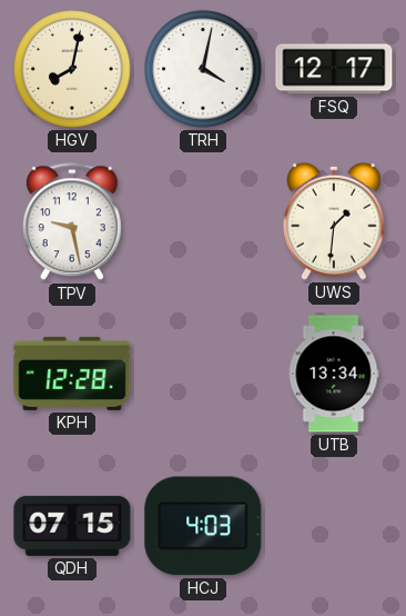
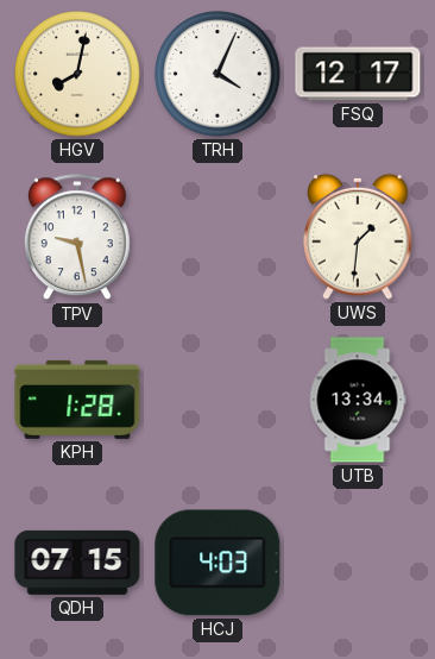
TRH: 4:02 -> 4:04
KPH: 12:28 -> 1:28
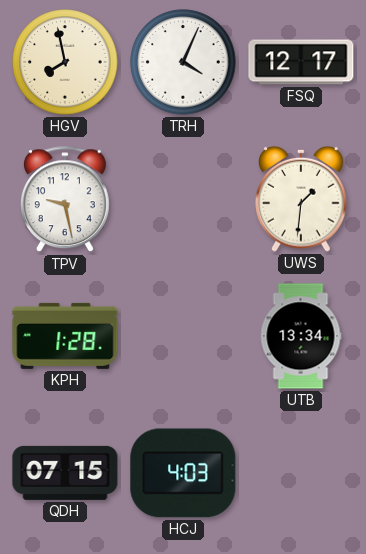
HGV: 8:02 -> 7:58
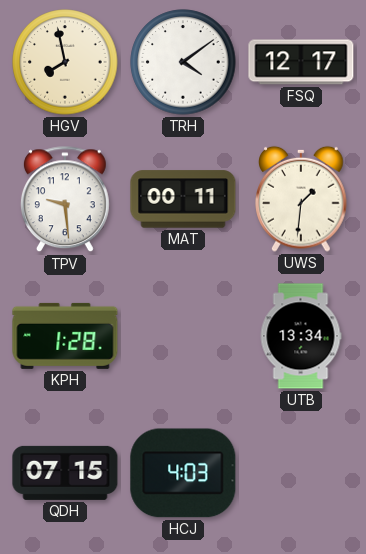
TRH: 4:04 -> 4:09
TPV: 9:28 -> 9:29
MAT: none -> 00:11
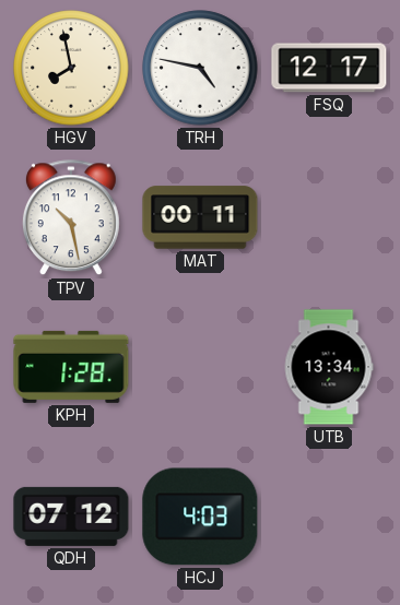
TRH: 4:09 -> 4:47
TPV: 9:29 -> 10:28
UWS: 1:31 -> none
QDH: 07:15 -> 07:12
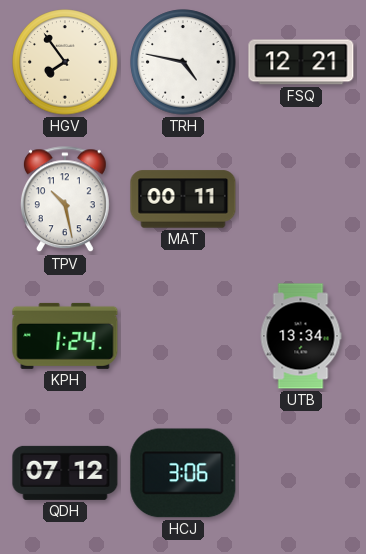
HGV: 7:58 -> 7:54
FSQ: 12:17 -> 12:21
KPH: 1:28 -> 1:24
HCJ: 4:03 -> 3:06
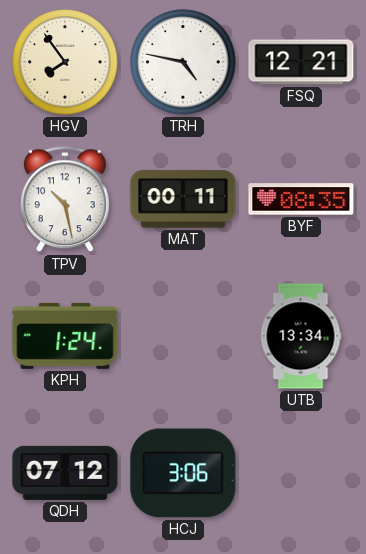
BYF: none -> 08:35
